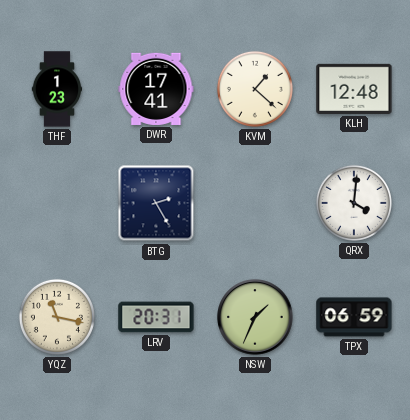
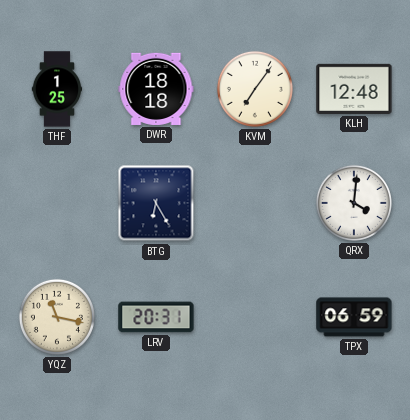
THF: 1:23 -> 1:25
DWR: 17:41 -> 18:18
KVM: 1:22 -> 7:06
BTG: 2:25 -> 6:25
NSW: 1:34 -> none
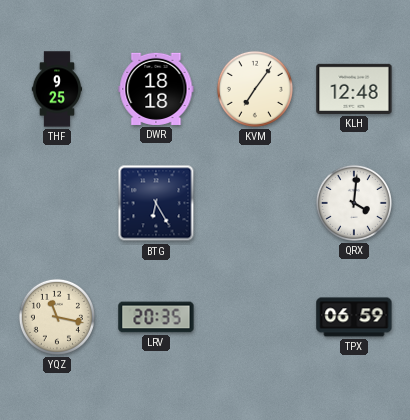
THF: 1:25 -> 9:25
LRV: 20:31 -> 20:35
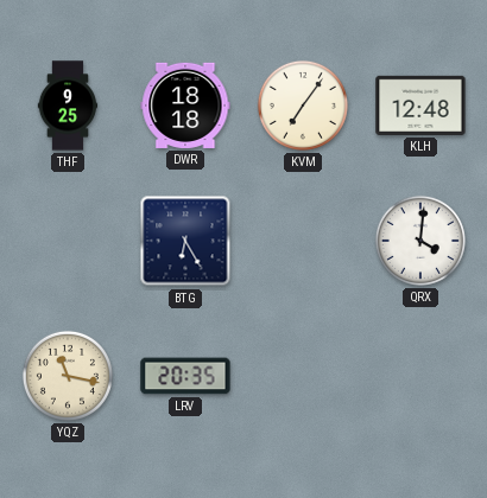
TPX: 06:59 -> none
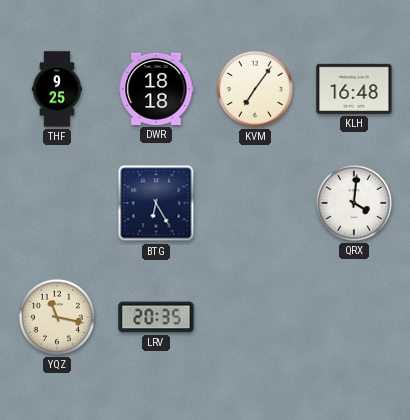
KLH: 12:48 -> 16:48
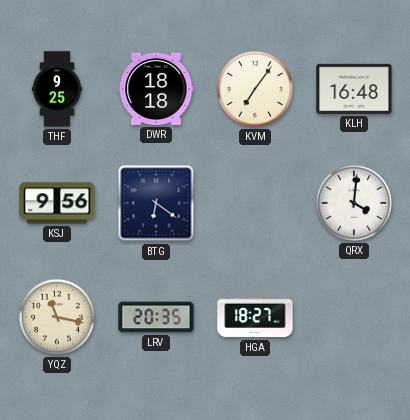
KSJ: none -> 9:56
BTG: 6:25 -> 6:21
HGA: none -> 18:27
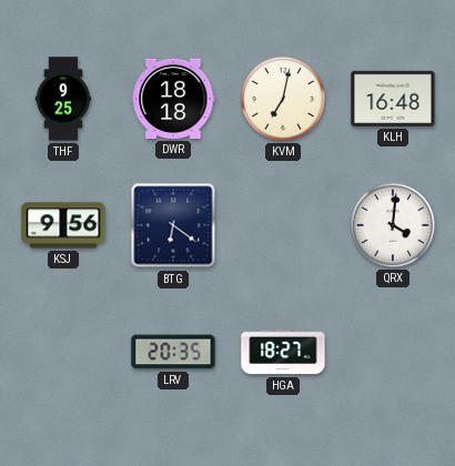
KVM: 7:06 -> 7:02
YQZ: 11:17 -> none
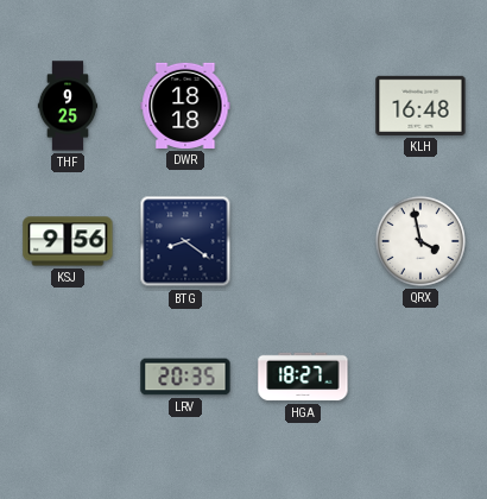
KVM: 7:02 -> none
BTG: 6:21 -> 8:21
QRX: 4:01 -> 3:58
